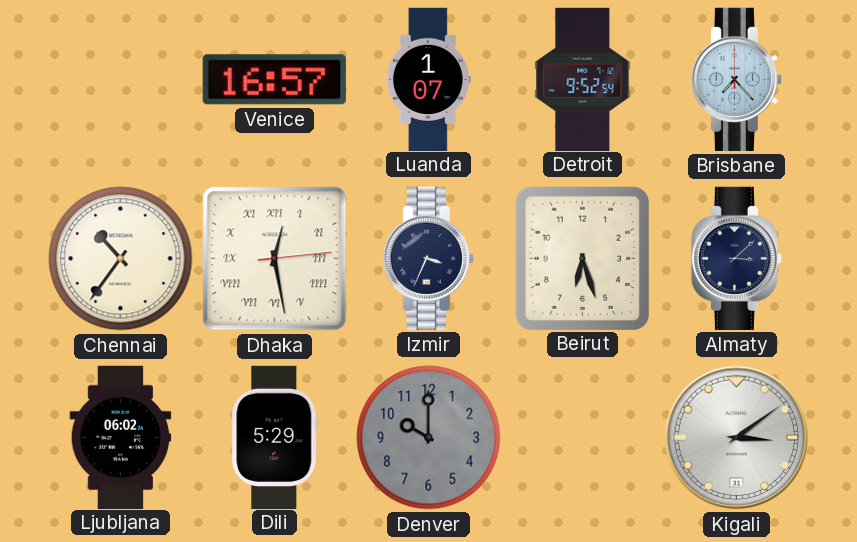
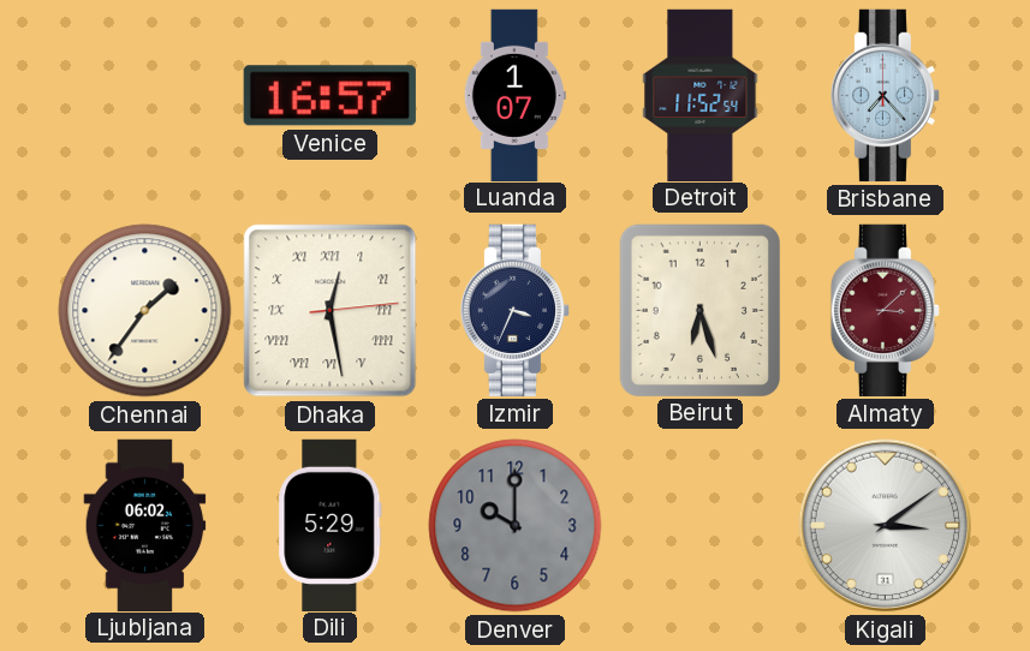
Detroit: 9:52 -> 11:52
Chennai: 10:36 -> 1:36
Almaty dial: navy -> burgundy
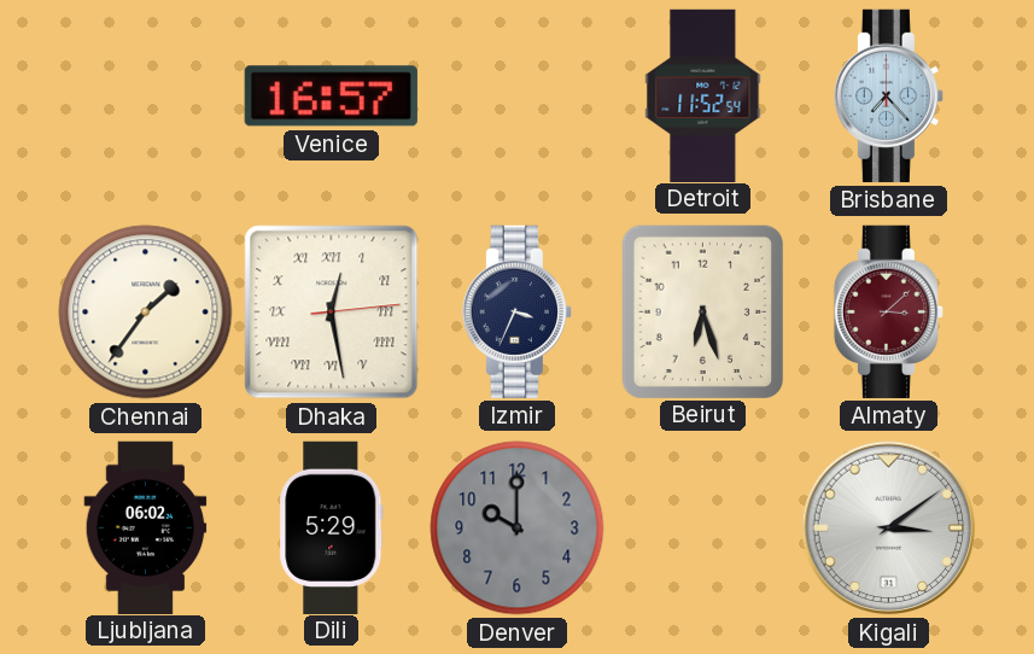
Luanda: 1:07 -> none
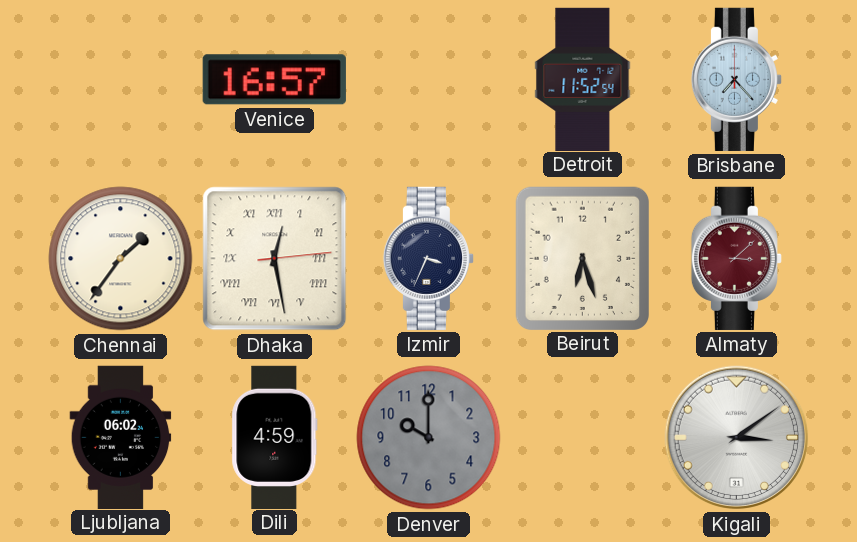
Dili: 5:29 -> 4:59
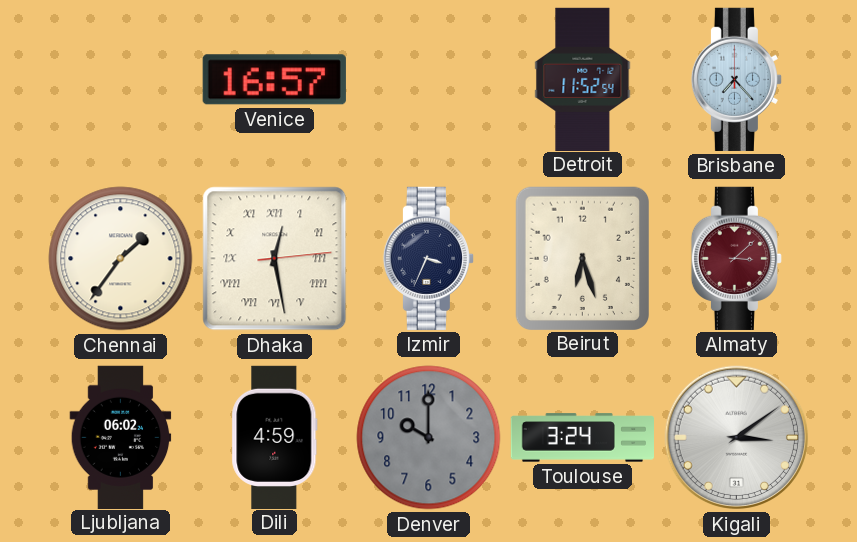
Toulouse: none -> 3:24
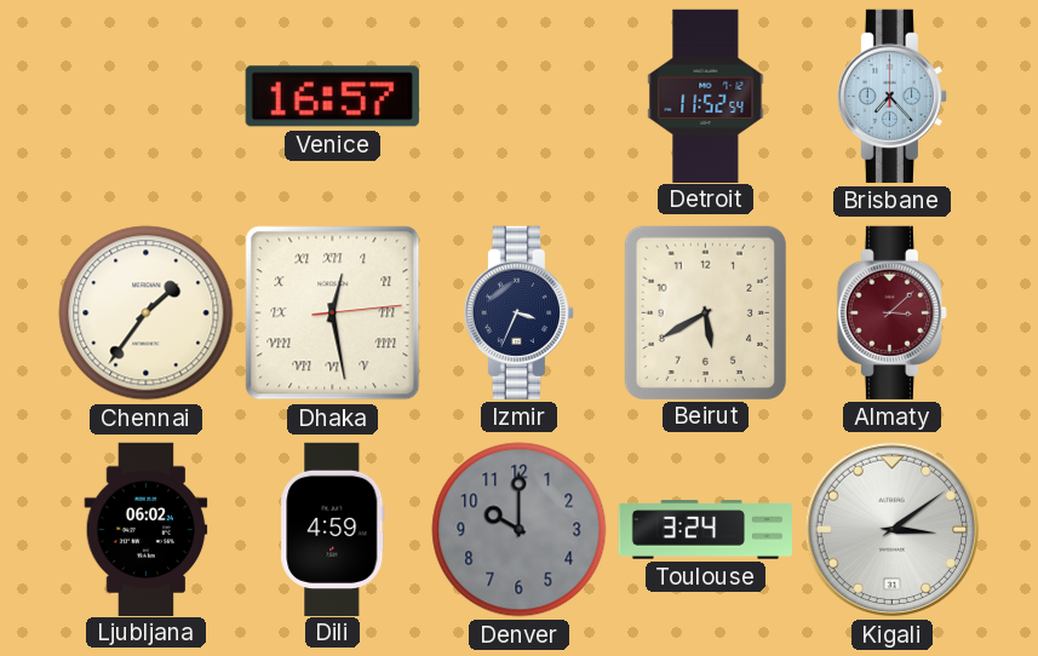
Beirut: 6:27 -> 5:40
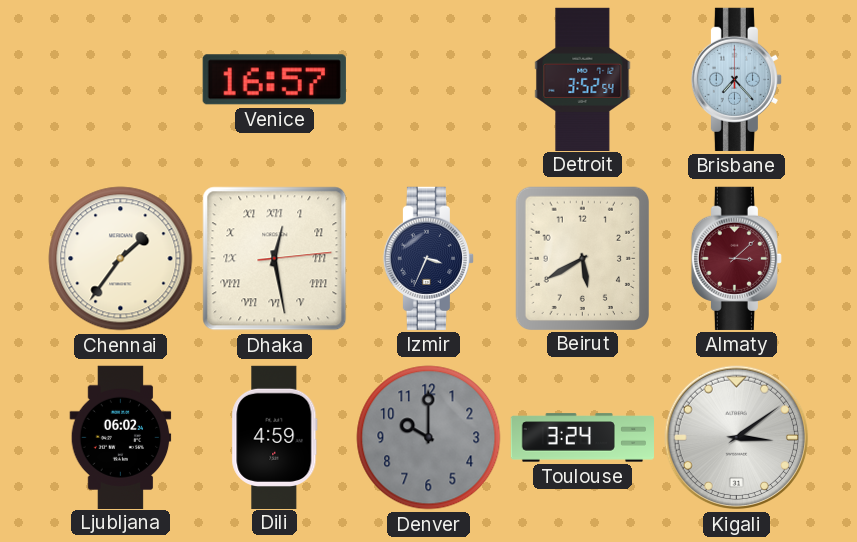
Detroit: 11:52 -> 3:52
